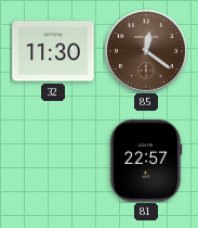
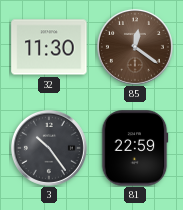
3: none -> 10:24
81: 22:57 -> 22:59
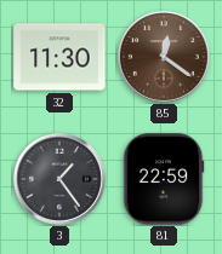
3: 10:24 -> 1:24
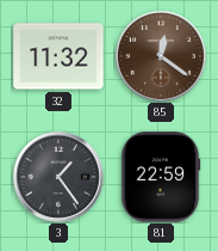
32: 11:30 -> 11:32
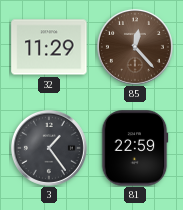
32: 11:32 -> 11:29
85: 12:21 -> 12:23
